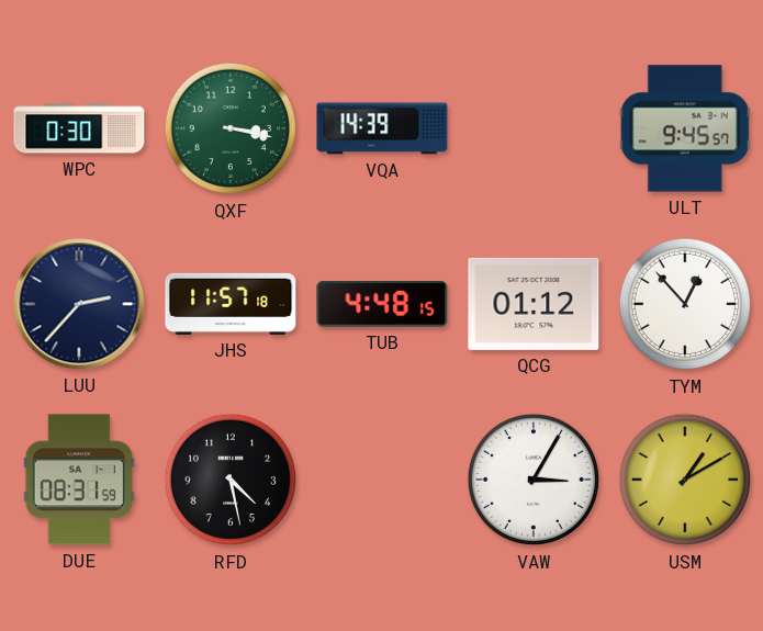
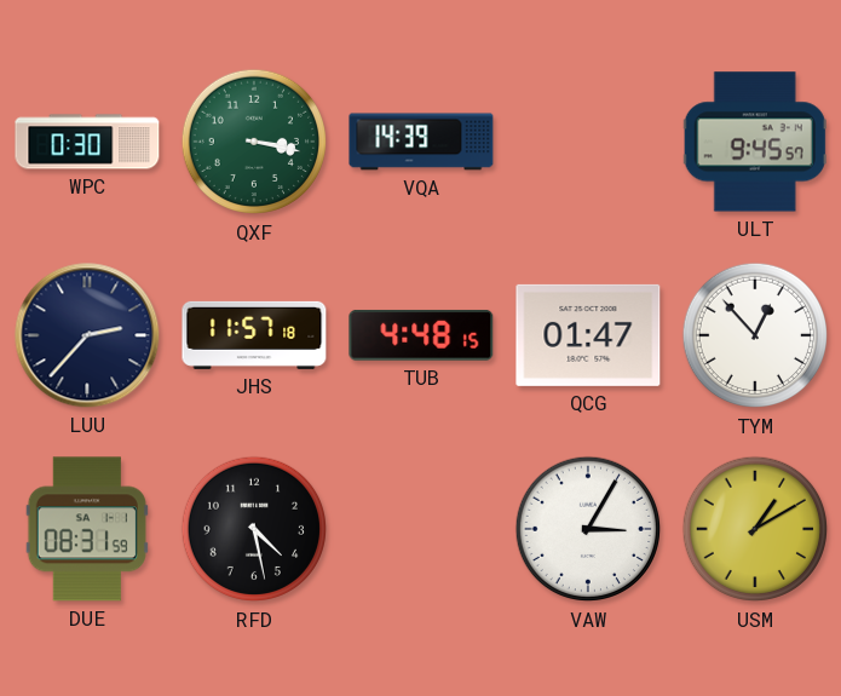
QCG: 01:12 -> 01:47
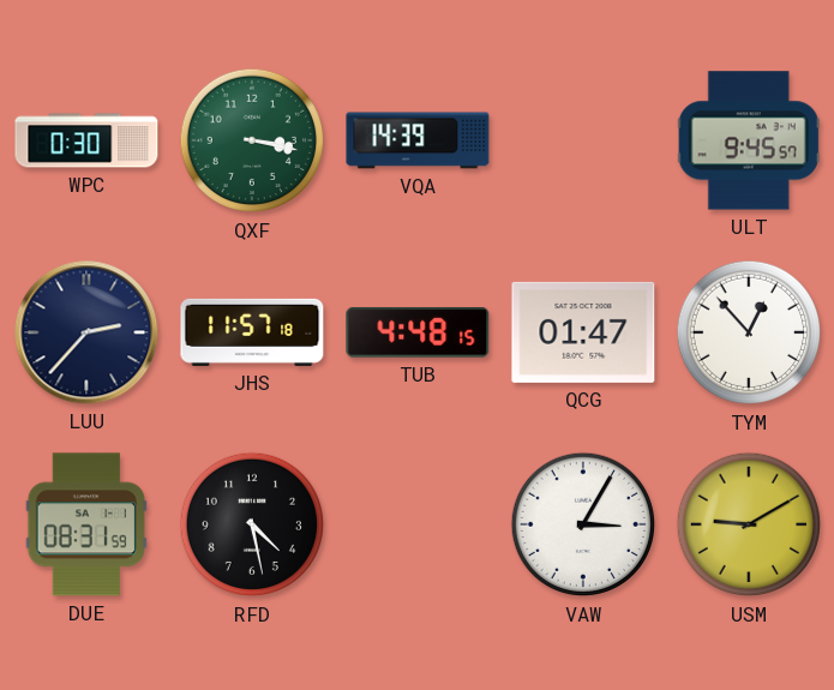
USM: 1:10 -> 9:10
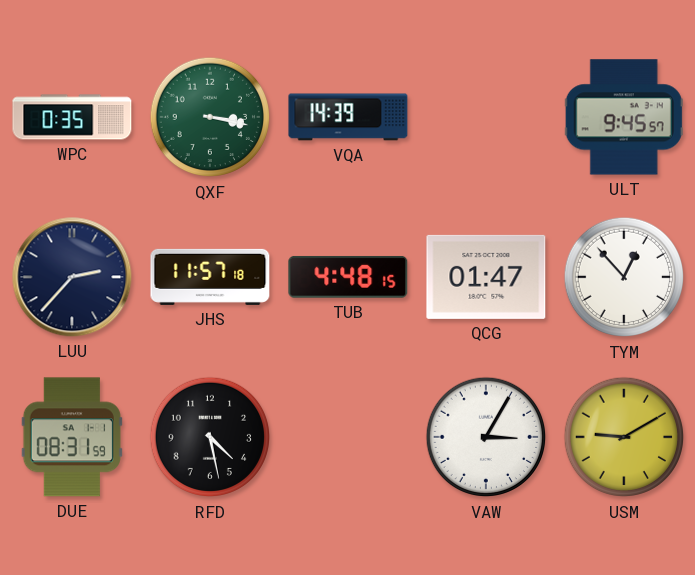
WPC: 0:30 -> 0:35
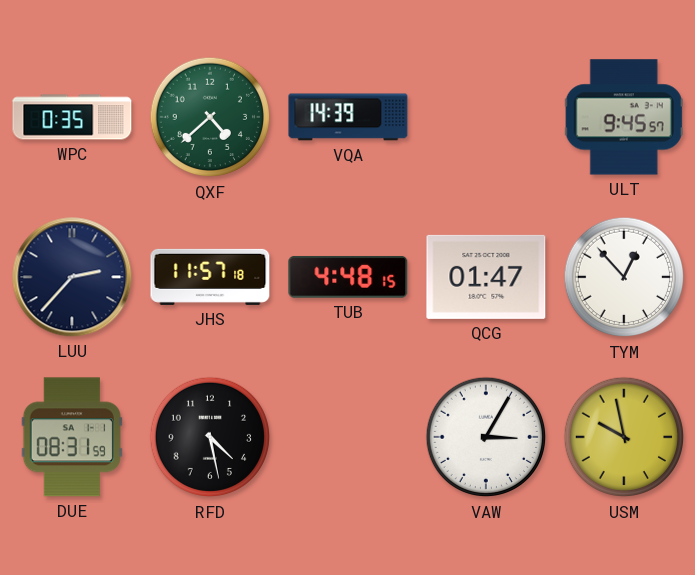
QXF: 3:17 -> 4:38
USM: 9:10 -> 9:58
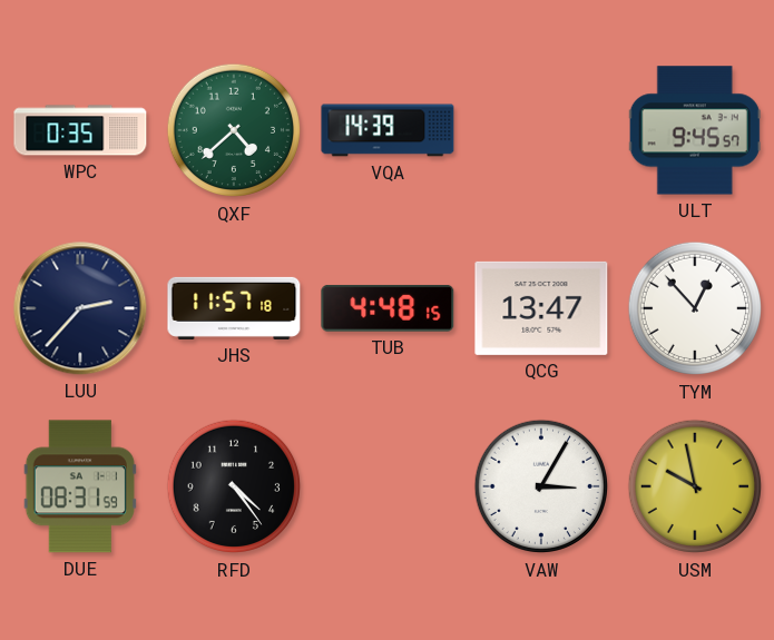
QCG: 01:47 -> 13:47
RFD: 4:28 -> 4:24
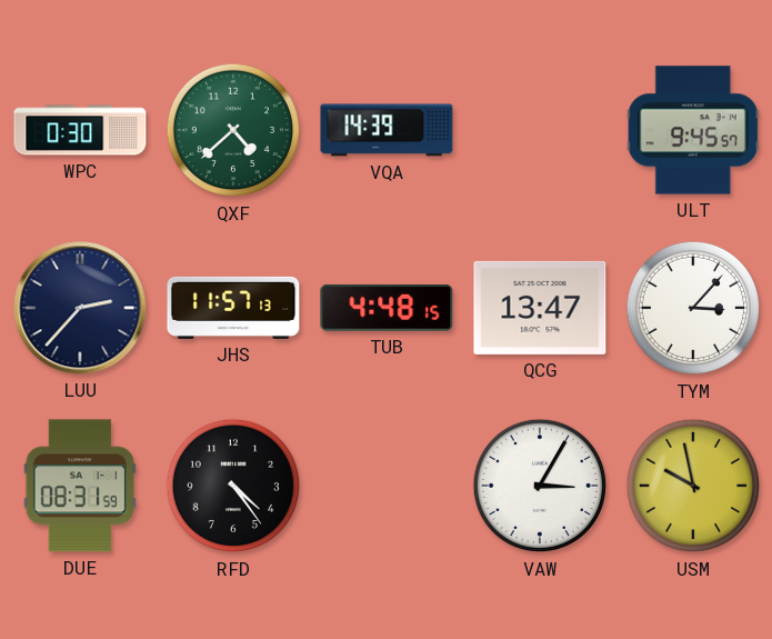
WPC: 0:35 -> 0:30
JHS: 11:57:18 -> 11:57:13
TYM: 12:53 -> 3:07
